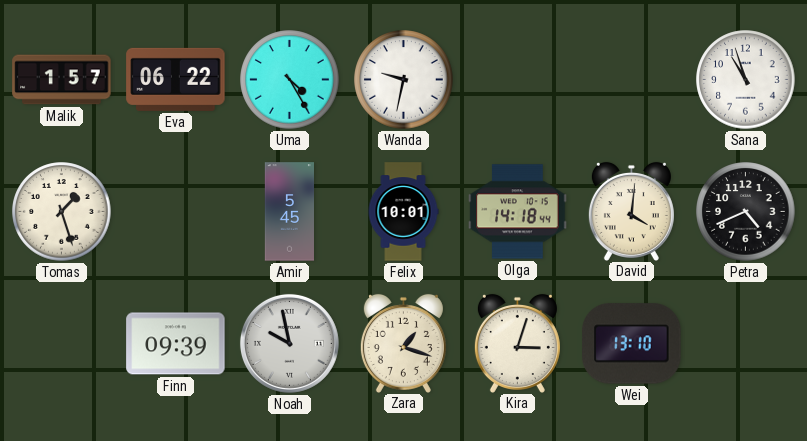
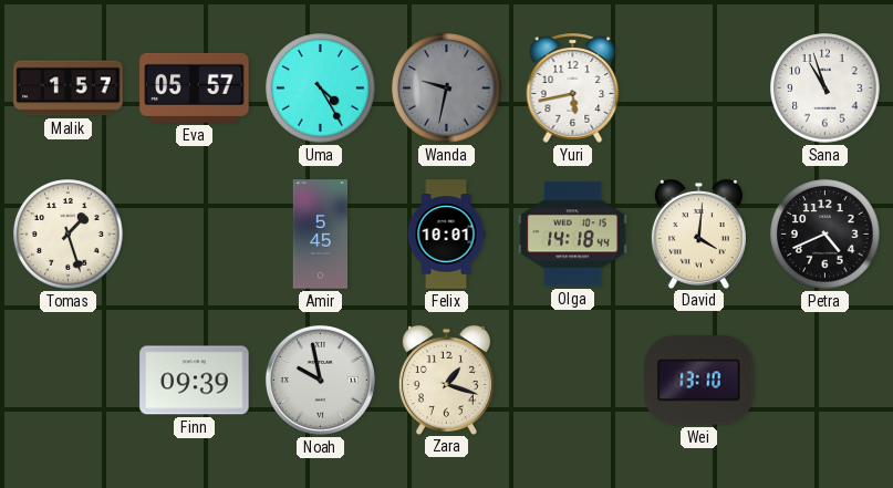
Eva: 06:22 -> 05:57
Wanda dial: white -> grey
Yuri: none -> 5:43
Kira: 3:03 -> none
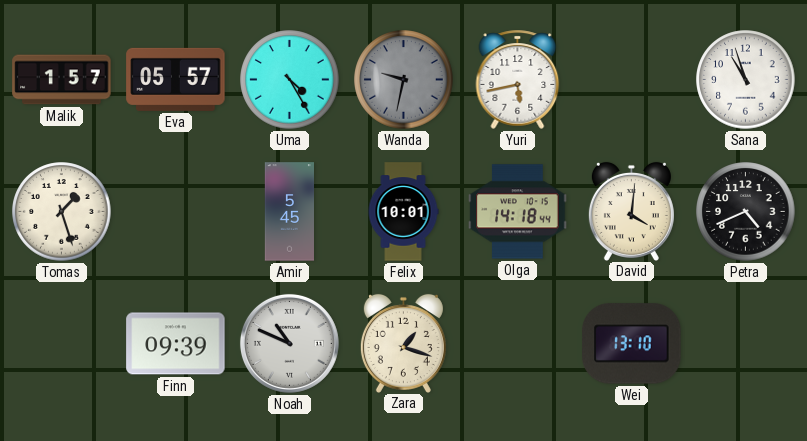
Noah: 9:58 -> 10:49
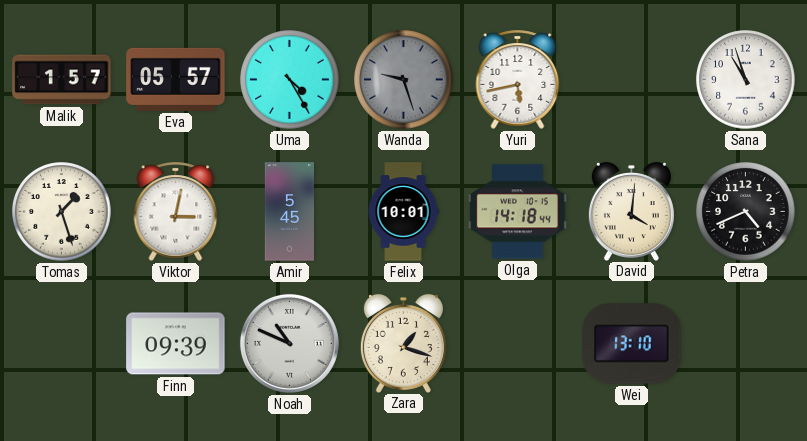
Wanda: 9:32 -> 9:27
Viktor: none -> 3:02
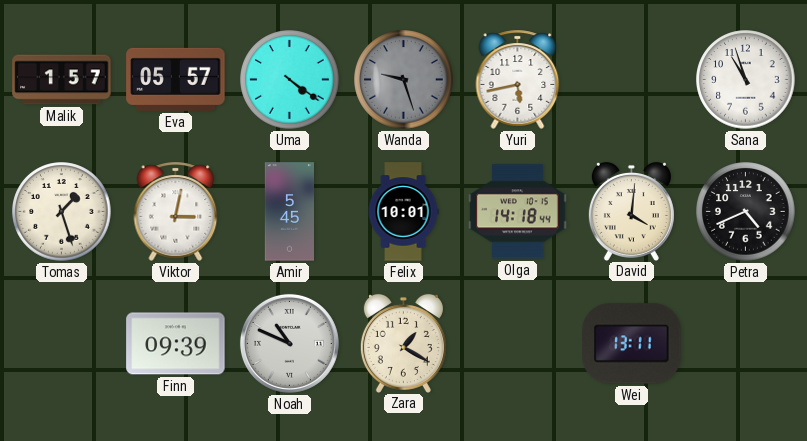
Uma: 4:25 -> 4:21
Zara: 1:18 -> 1:20
Wei: 13:10 -> 13:11
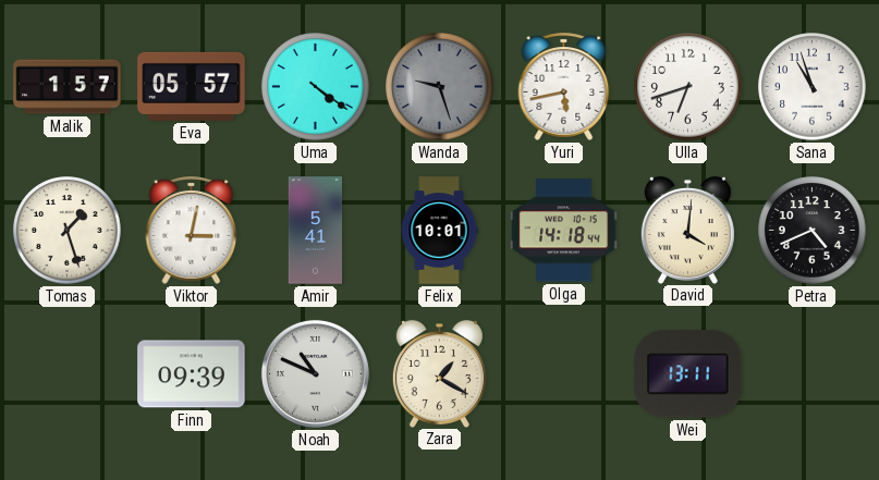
Ulla: none -> 6:42
Amir: 5:45 -> 5:41
